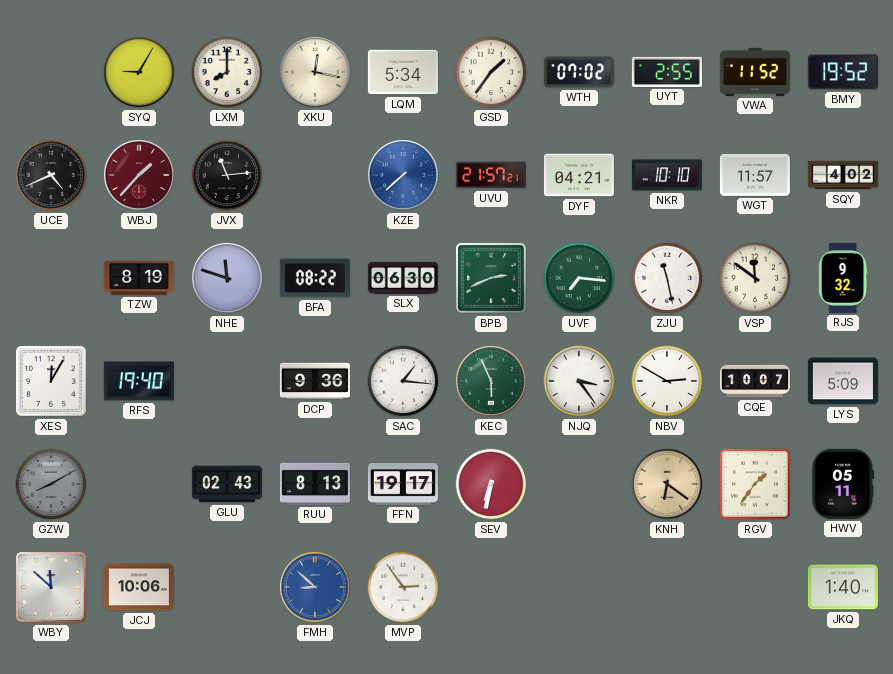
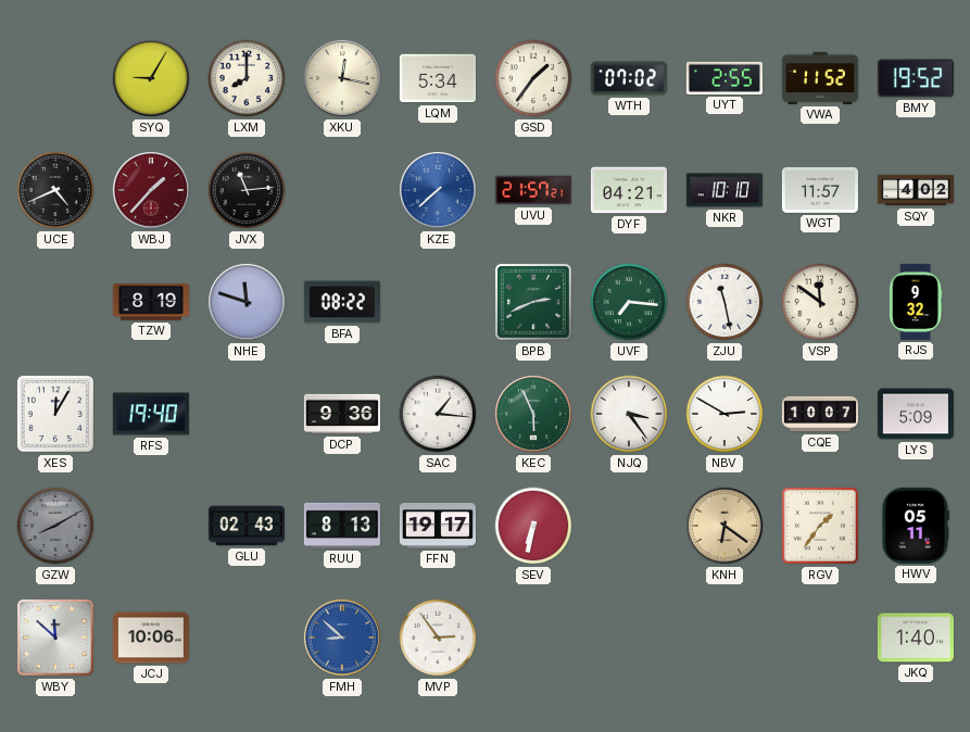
SLX: 06:30 -> none
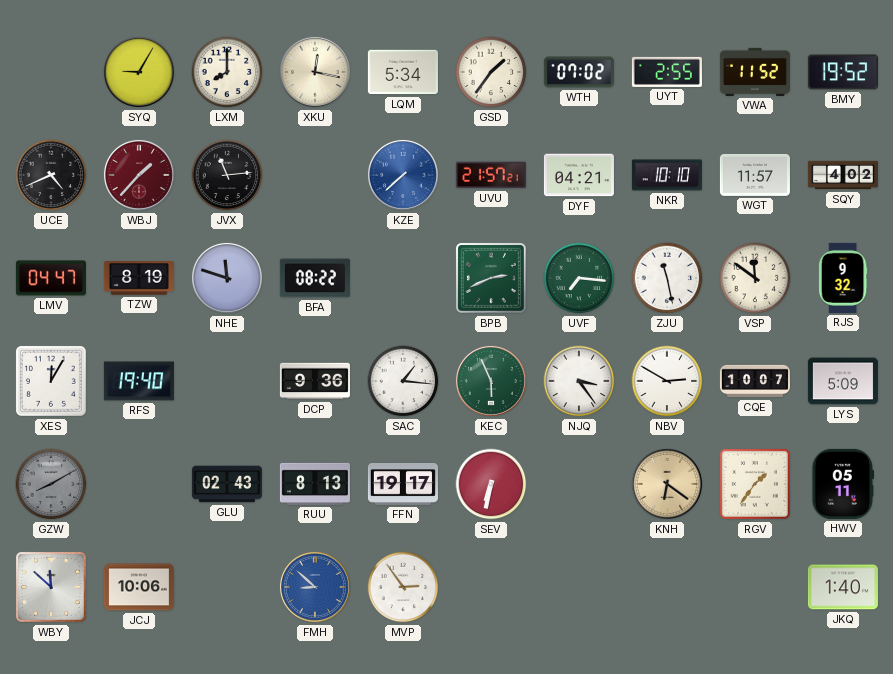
LMV: none -> 04:47
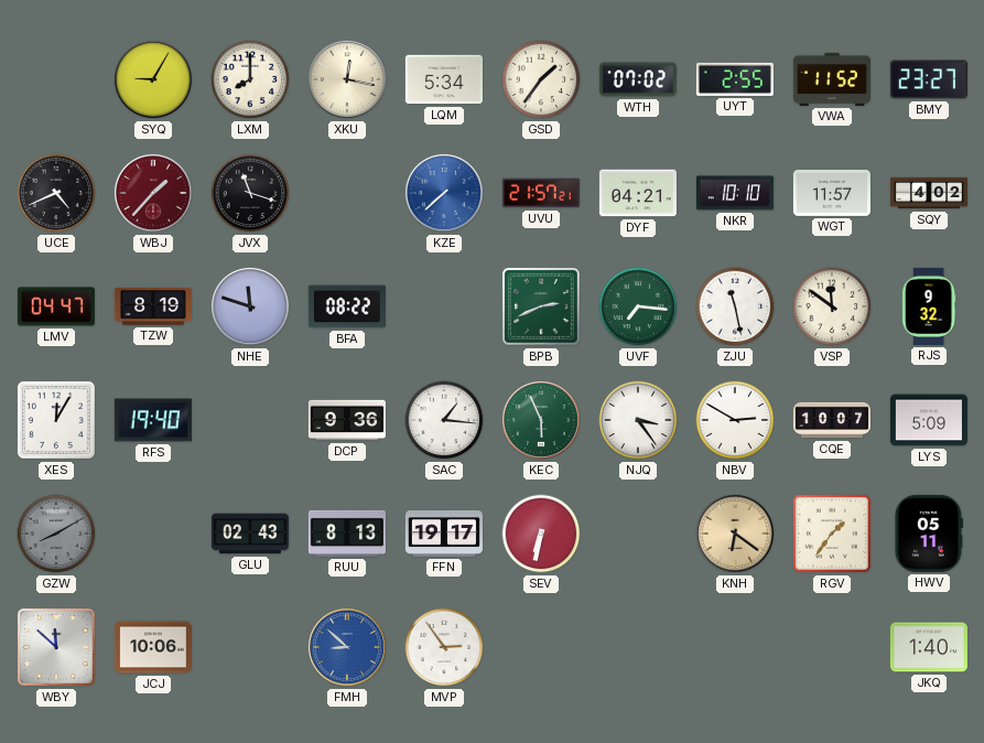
BMY: 19:52 -> 23:27
JVX: 11:14 -> 11:18
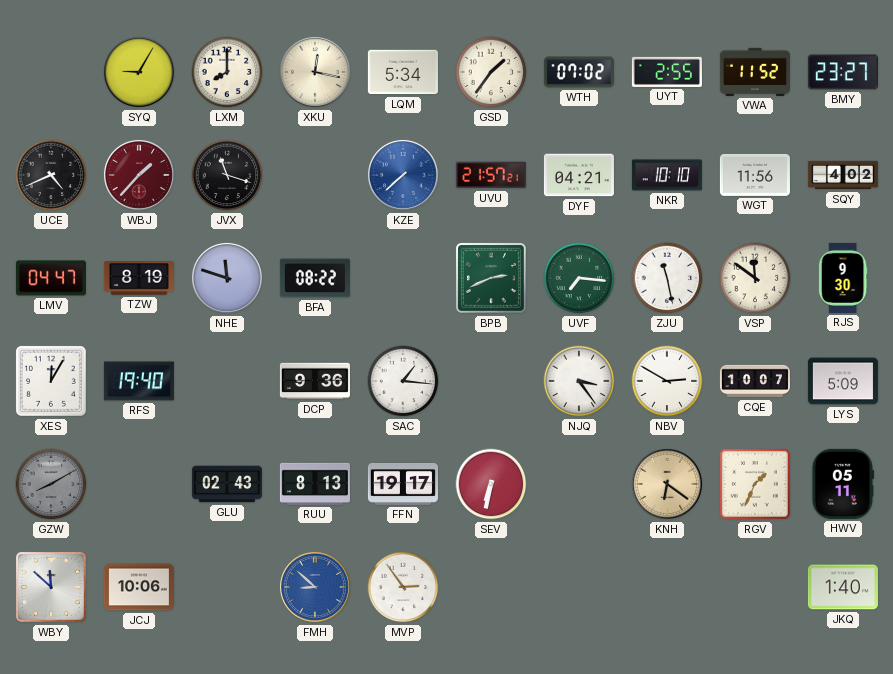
WGT: 11:57 -> 11:56
RJS: 9:32 -> 9:30
KEC: 5:56 -> none
RGV: 1:36 -> 1:34
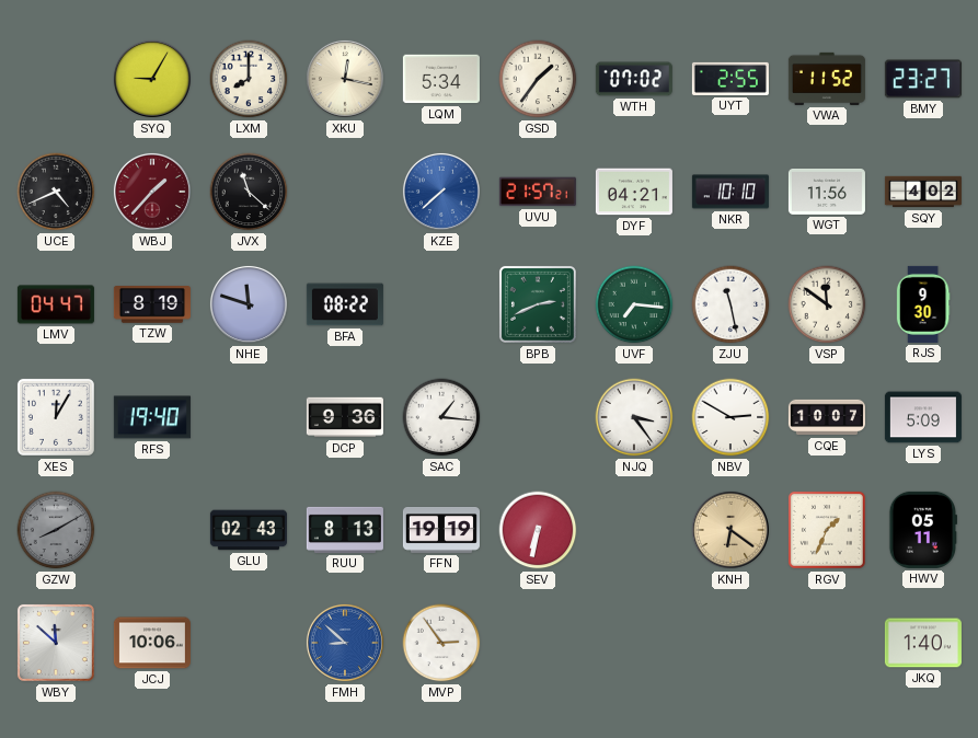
JVX: 11:18 -> 11:22
FFN: 19:17 -> 19:19
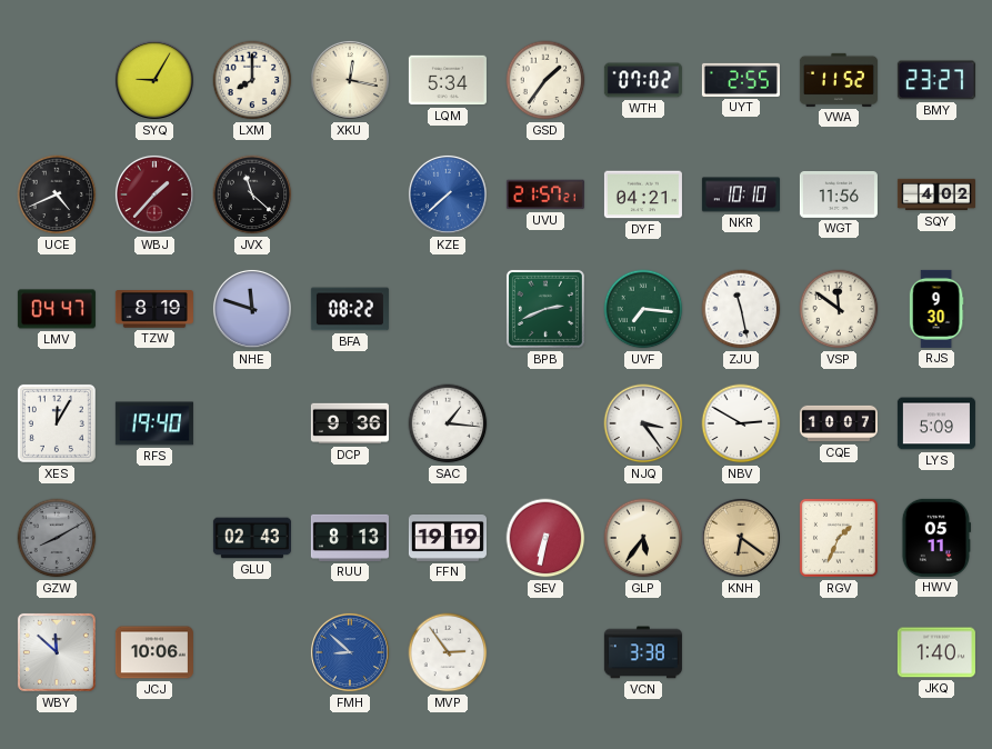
GLP: none -> 5:36
VCN: none -> 3:38
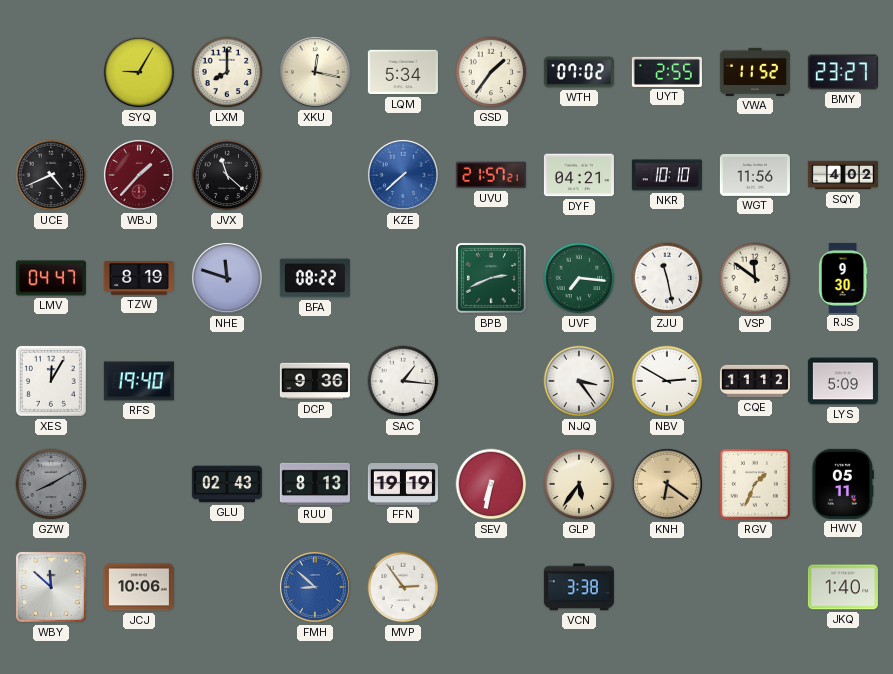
CQE: 10:07 -> 11:12
